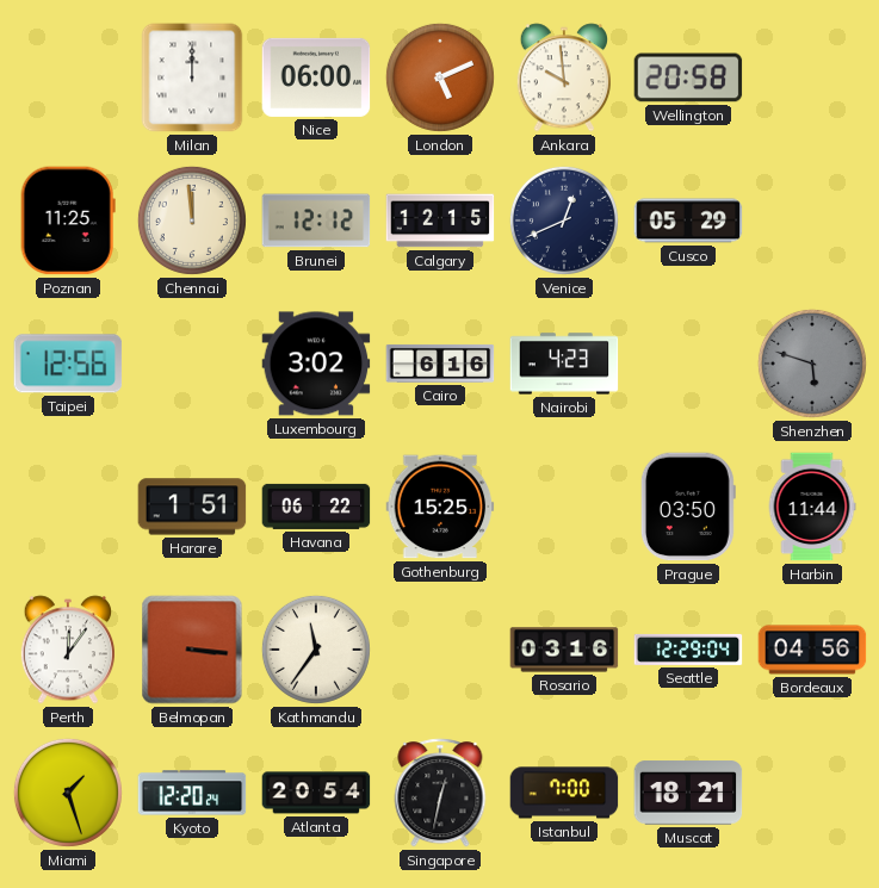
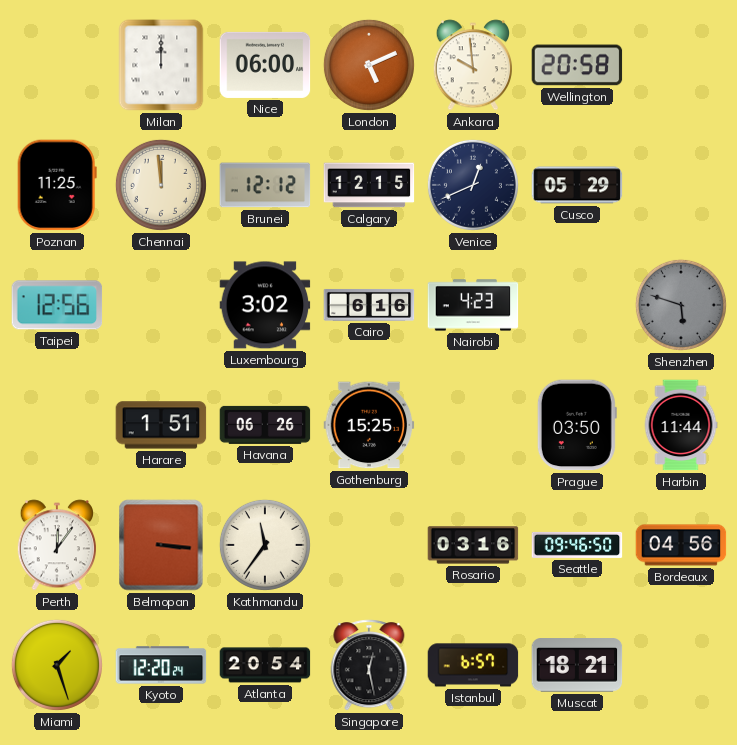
Havana: 06:22 -> 06:26
Seattle: 12:29 -> 09:46
Singapore: 12:32 -> 12:28
Istanbul: 7:00 -> 6:57
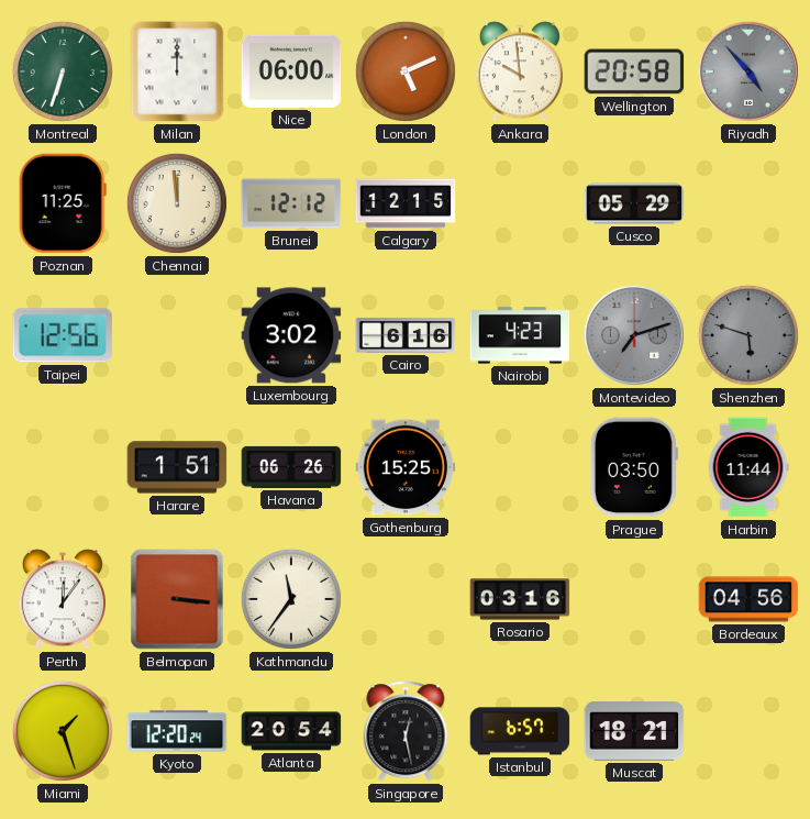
Montreal: none -> 6:33
Riyadh: none -> 4:53
Venice: 12:41 -> none
Montevideo: none -> 7:12
Seattle: 09:46 -> none
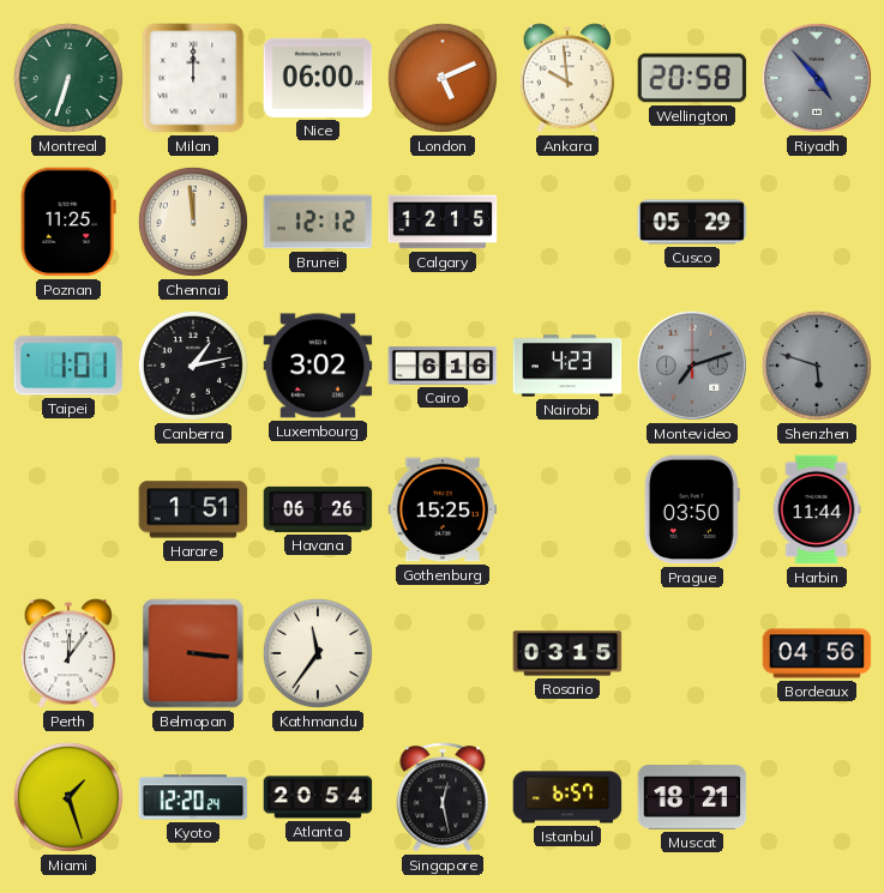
Taipei: 12:56 -> 1:01
Canberra: none -> 1:13
Rosario: 03:16 -> 03:15
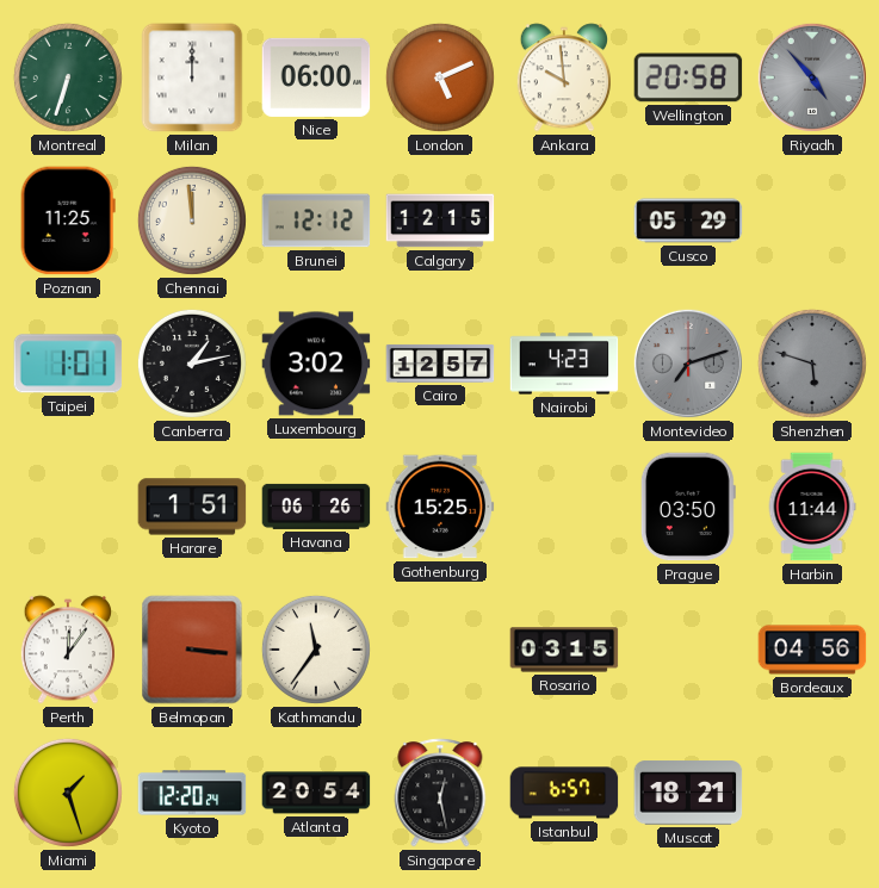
Cairo: 6:16 -> 12:57
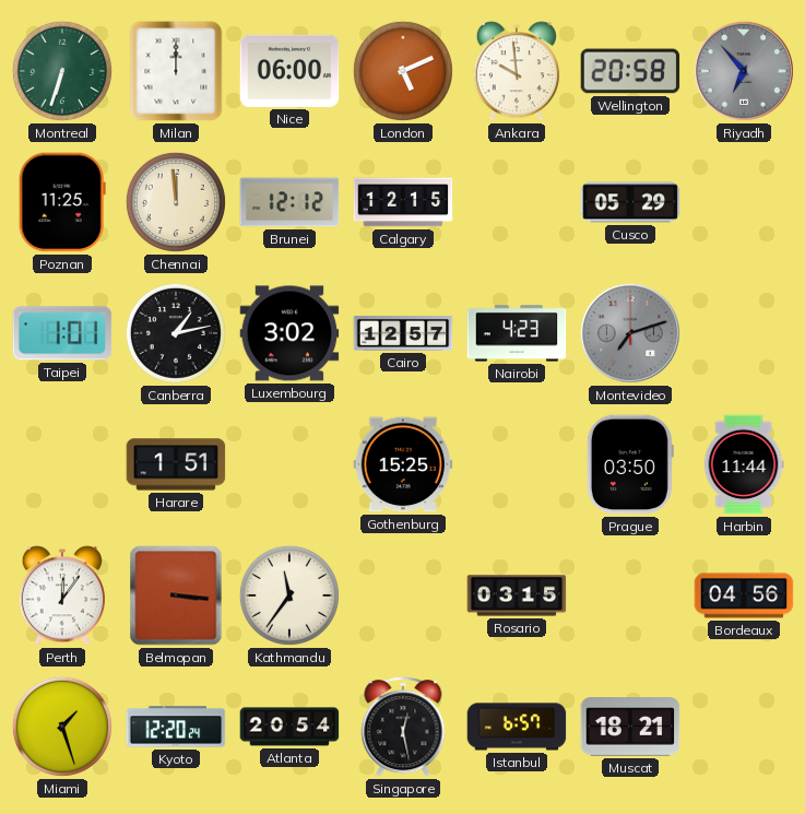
Riyadh: 4:53 -> 6:53
Shenzhen: 5:48 -> none
Havana: 06:26 -> none
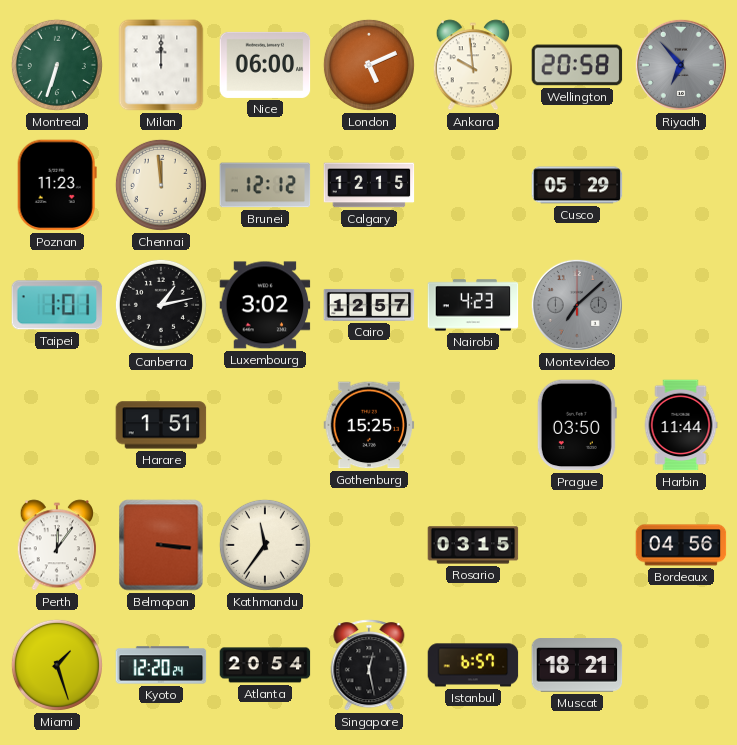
Poznan: 11:25 -> 11:23
Montevideo: 7:12 -> 7:08
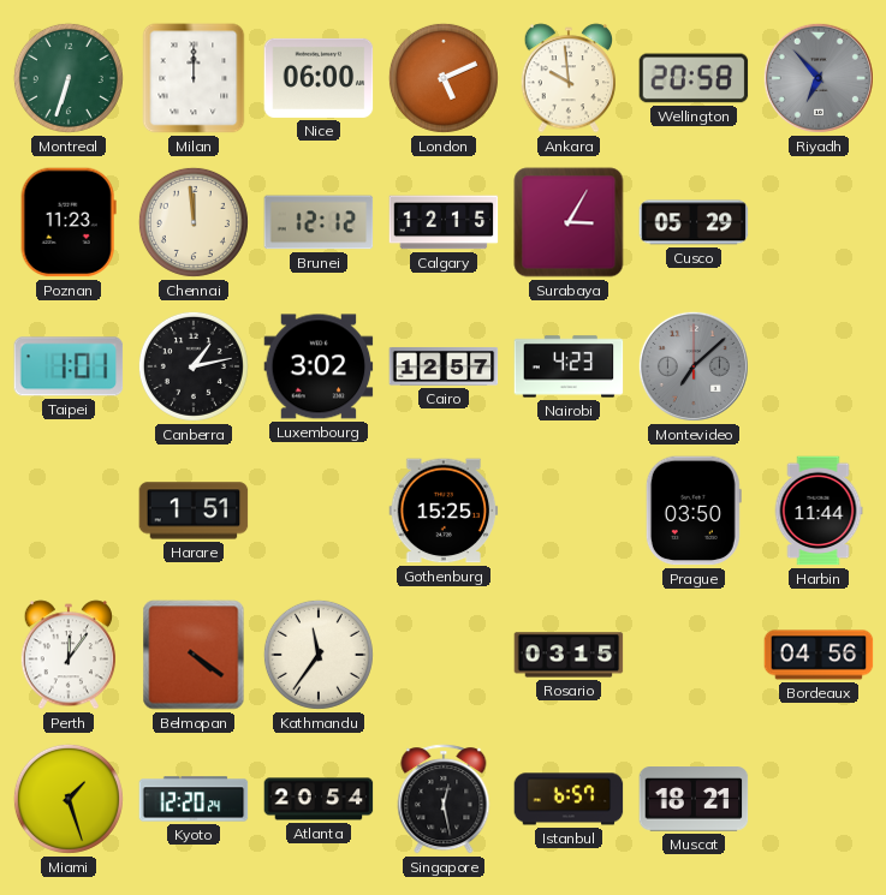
Surabaya: none -> 3:05
Belmopan: 3:16 -> 4:21
